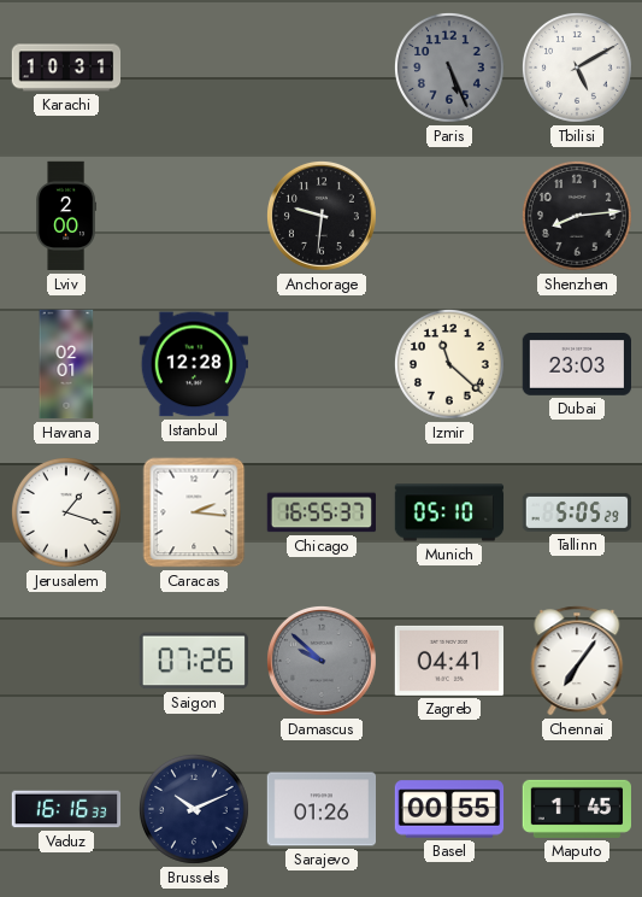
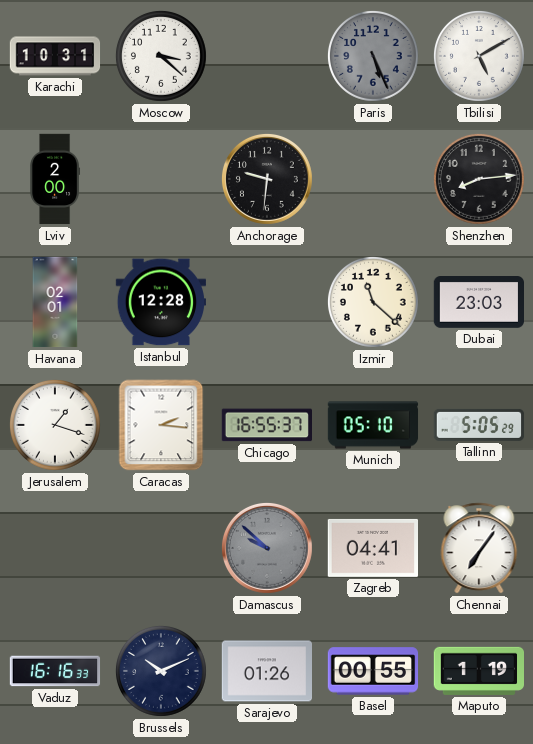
Moscow: none -> 3:22
Saigon: 07:26 -> none
Maputo: 1:45 -> 1:19
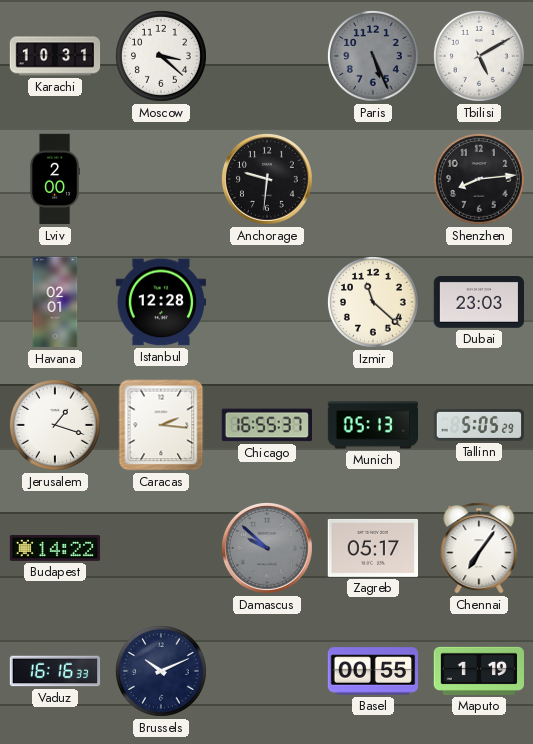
Munich: 05:10 -> 05:13
Budapest: none -> 14:22
Zagreb: 04:41 -> 05:17
Sarajevo: 01:26 -> none
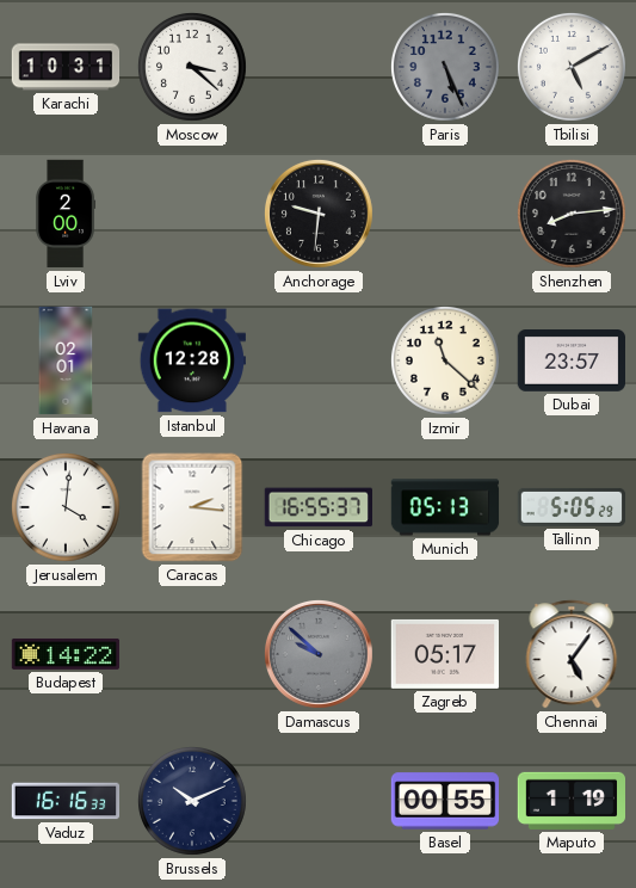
Dubai: 23:03 -> 23:57
Jerusalem: 1:18 -> 4:01
Chennai: 7:06 -> 5:06
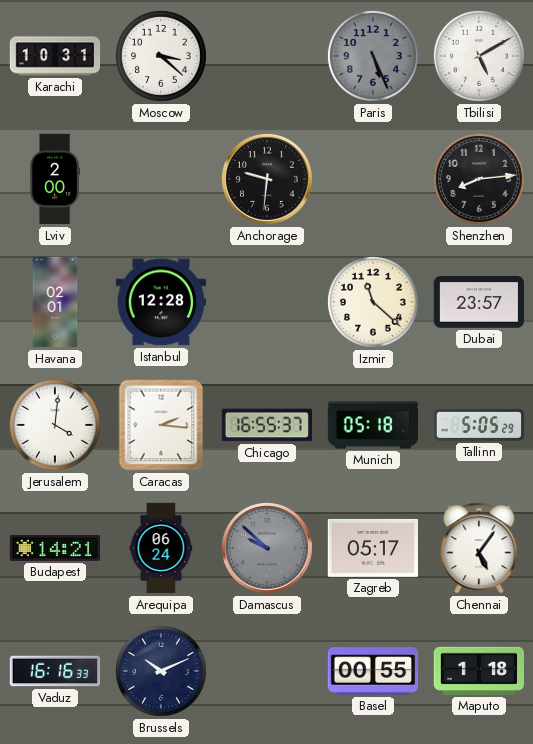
Munich: 05:13 -> 05:18
Budapest: 14:22 -> 14:21
Arequipa: none -> 06:24
Maputo: 1:19 -> 1:18
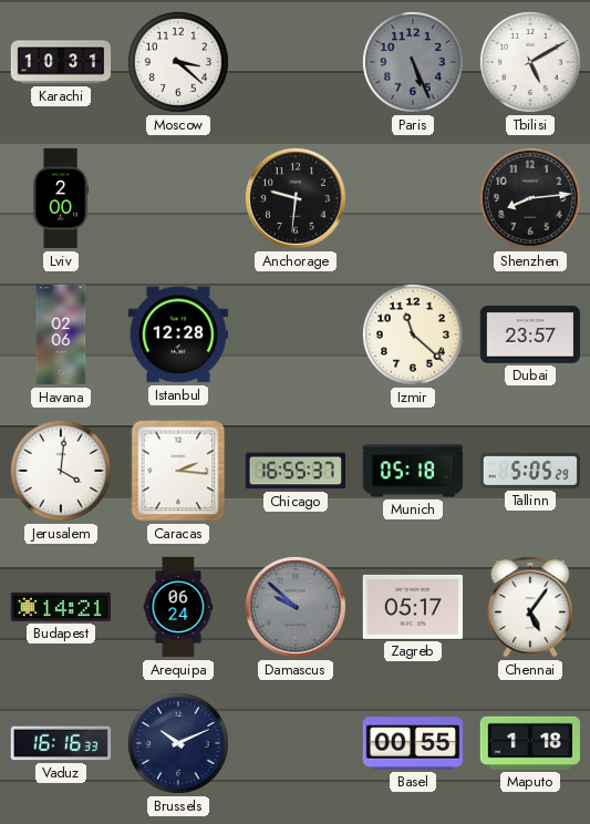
Havana: 02:01 -> 02:06
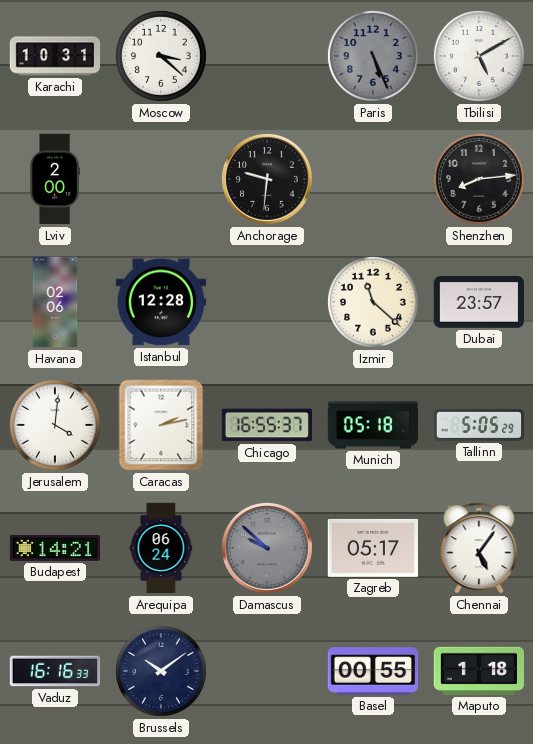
Caracas: 2:16 -> 2:13
Brussels: 10:11 -> 10:09
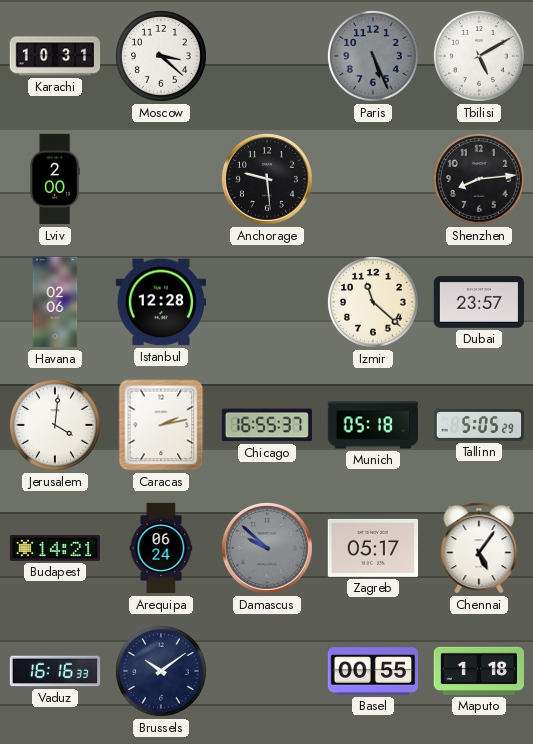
Anchorage: 9:31 -> 9:29
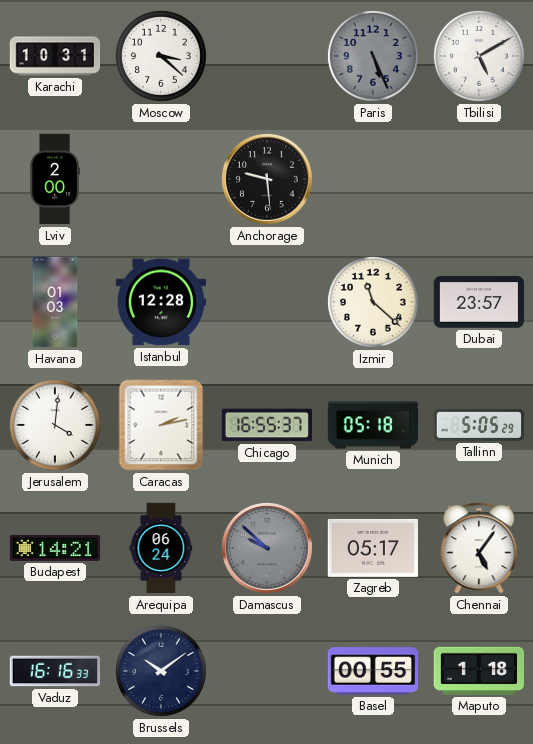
Shenzhen: 8:14 -> none
Havana: 02:06 -> 01:03
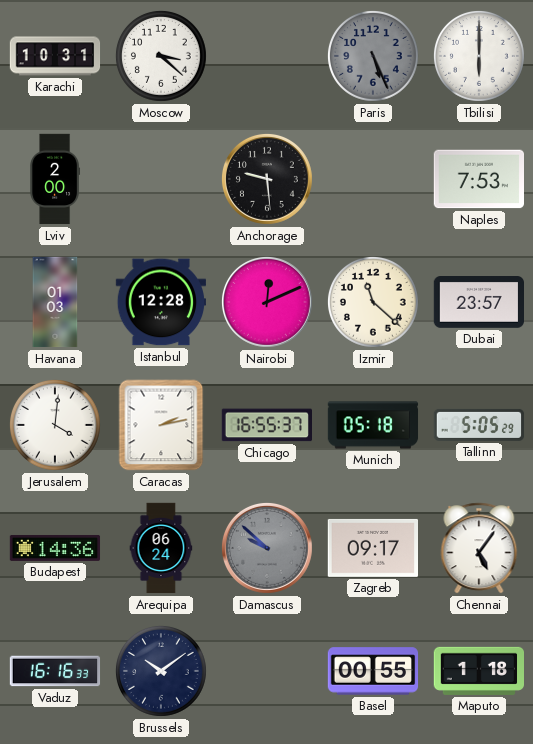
Tbilisi: 5:10 -> 6:00
Naples: none -> 7:53
Nairobi: none -> 12:11
Budapest: 14:21 -> 14:36
Zagreb: 05:17 -> 09:17
